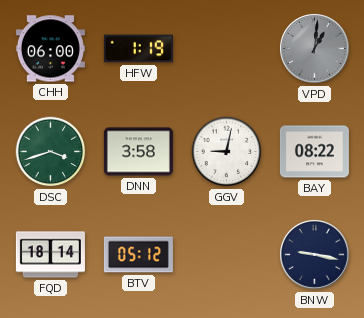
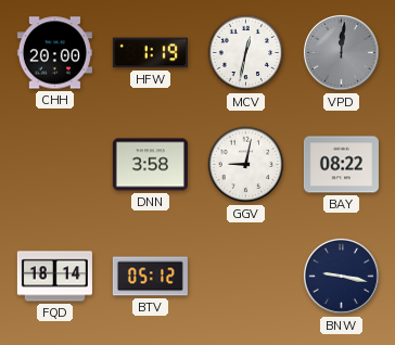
CHH: 06:00 -> 20:00
MCV: none -> 12:32
VPD: 1:01 -> 12:01
DSC: 3:42 -> none
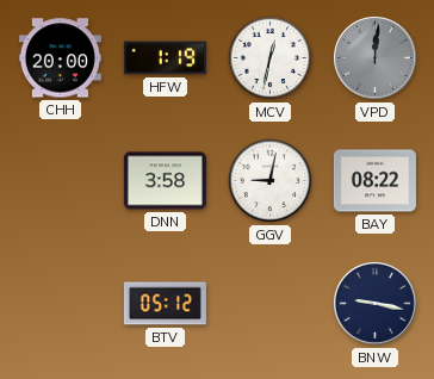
FQD: 18:14 -> none
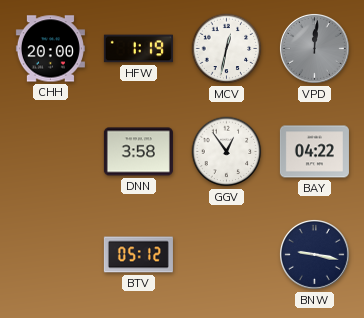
GGV: 9:02 -> 12:54
BAY: 08:22 -> 04:22
